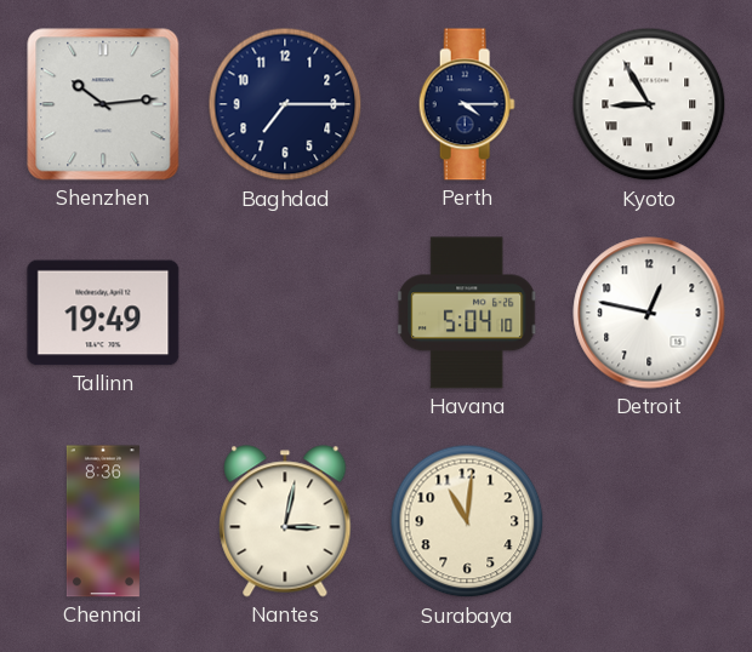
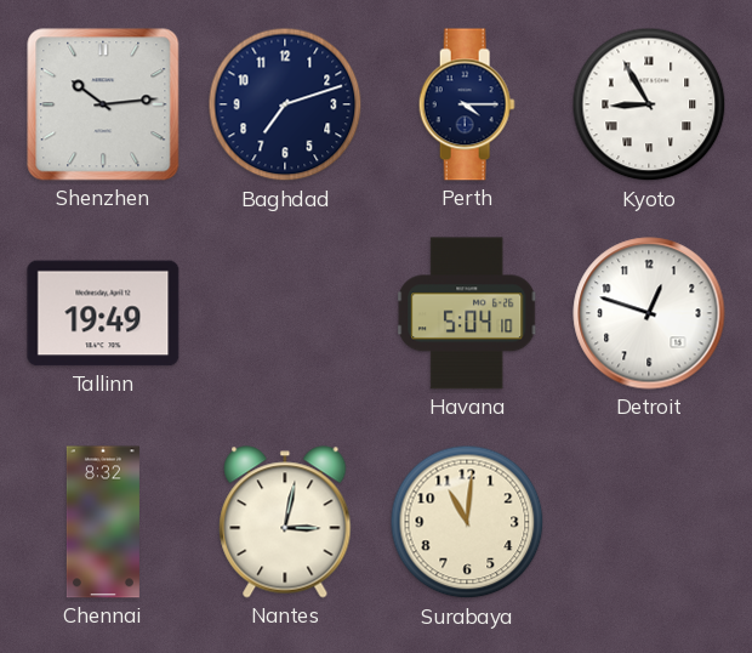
Baghdad: 7:15 -> 7:12
Detroit: 12:47 -> 12:48
Chennai: 8:36 -> 8:32
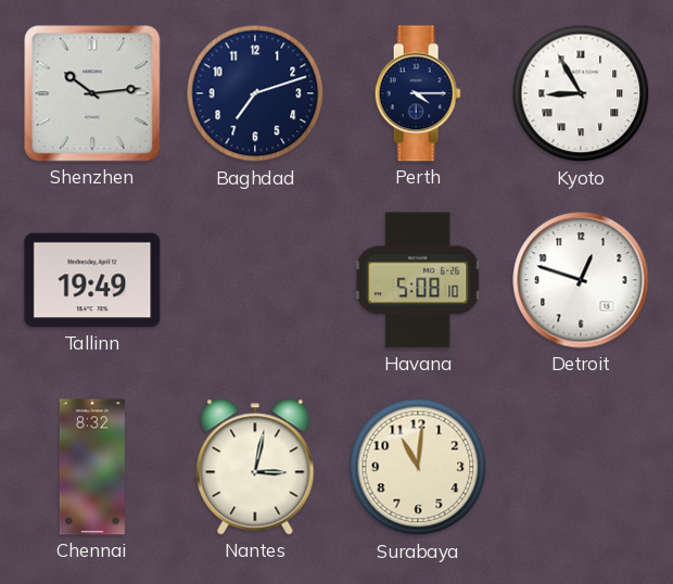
Havana: 5:04 -> 5:08
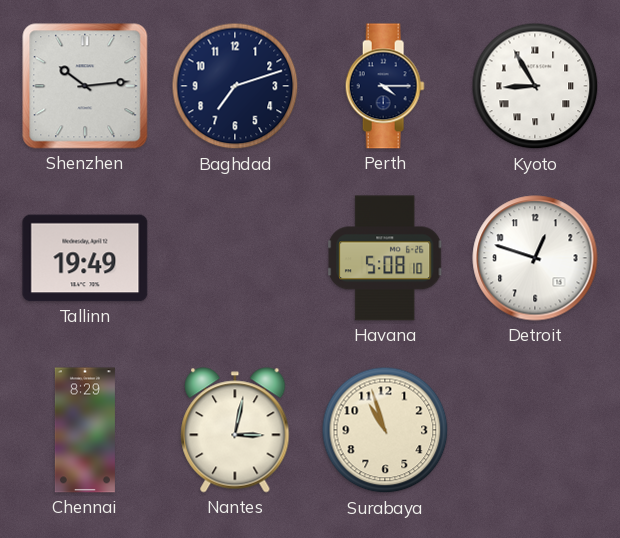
Chennai: 8:32 -> 8:29
Surabaya: 11:01 -> 10:57
